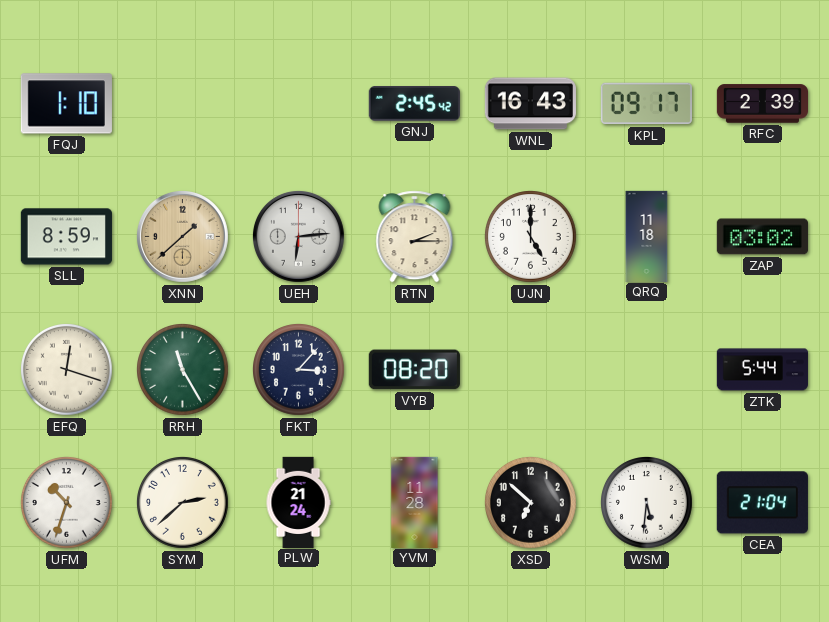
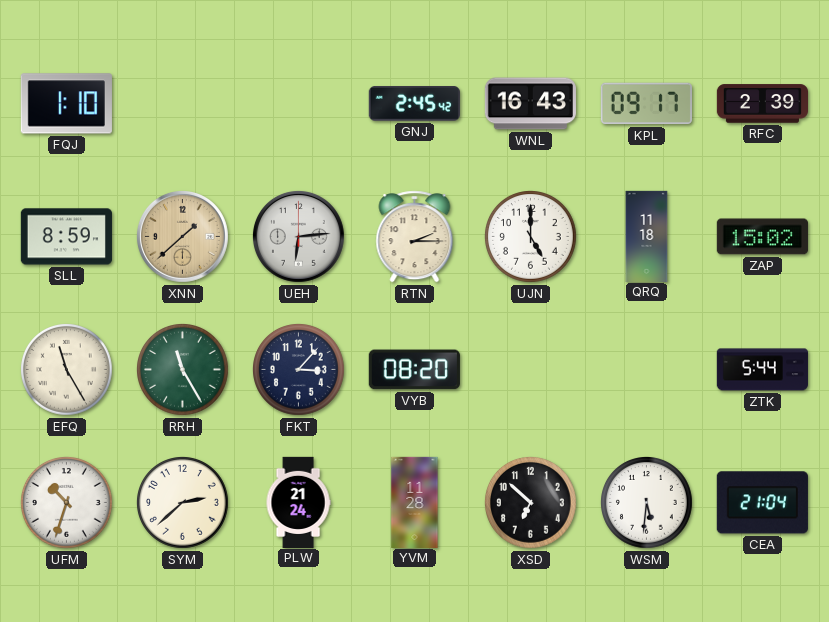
ZAP: 03:02 -> 15:02
EFQ: 12:18 -> 11:25
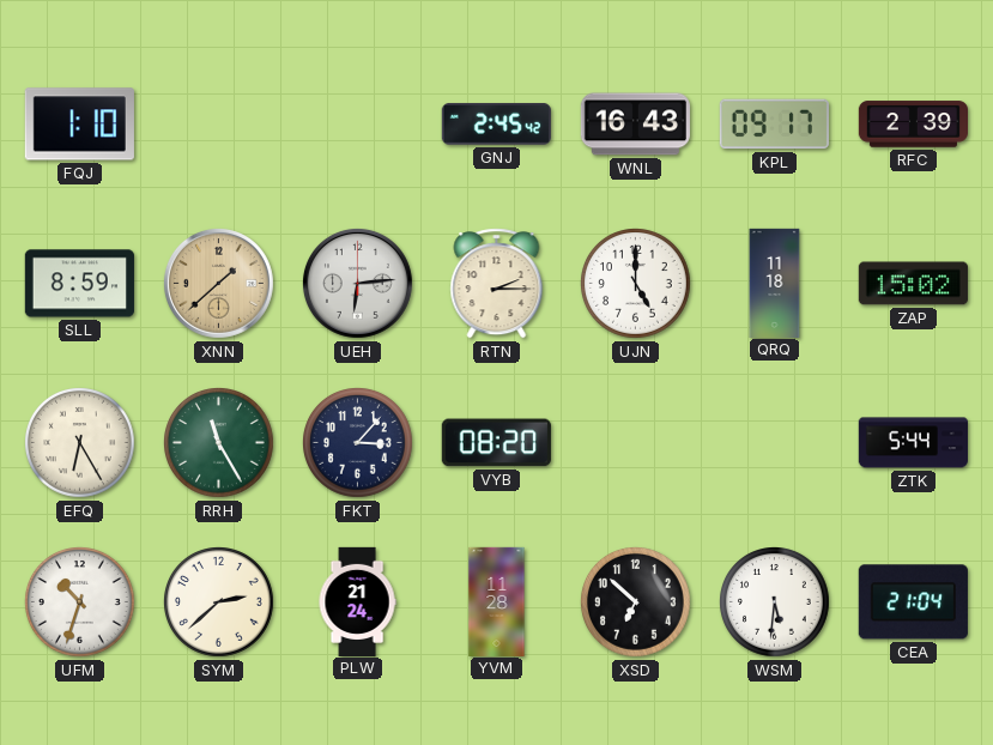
EFQ: 11:25 -> 6:25
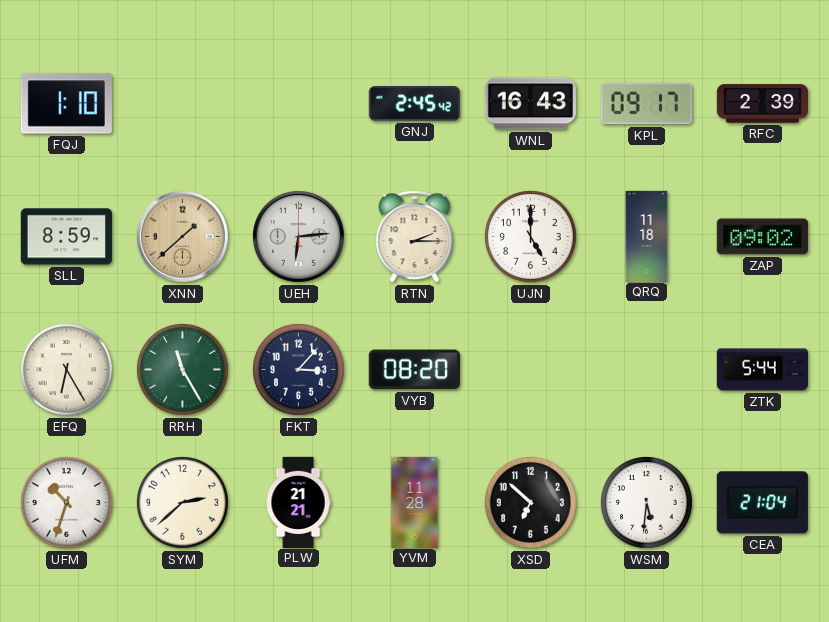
ZAP: 15:02 -> 09:02
PLW: 21:24 -> 21:21
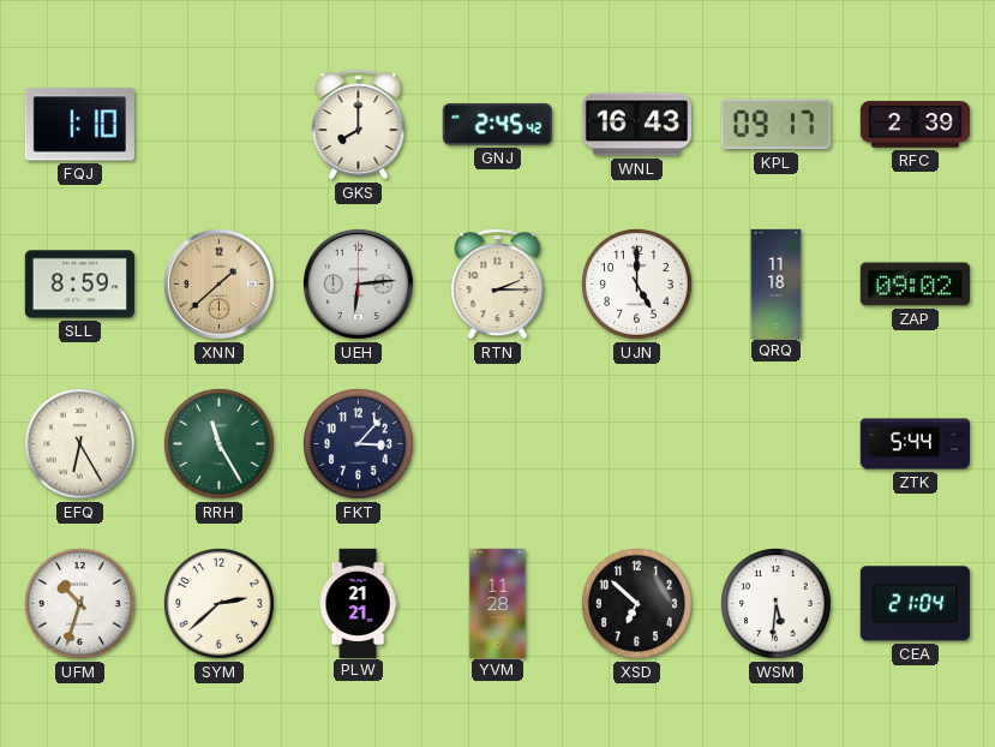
GKS: none -> 8:00
VYB: 08:20 -> none
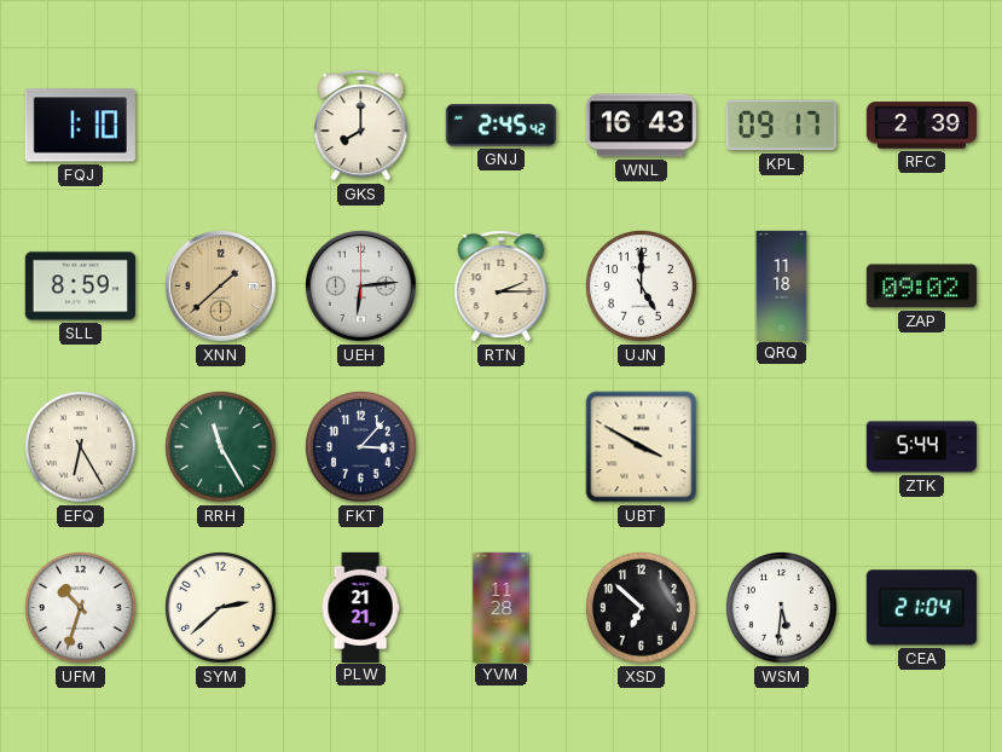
UBT: none -> 3:50
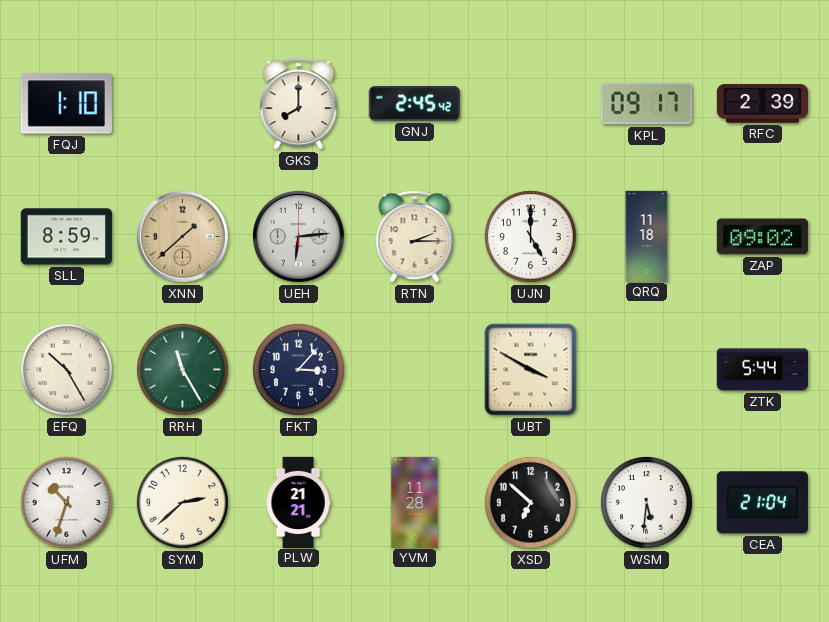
WNL: 16:43 -> none
EFQ: 6:25 -> 10:25
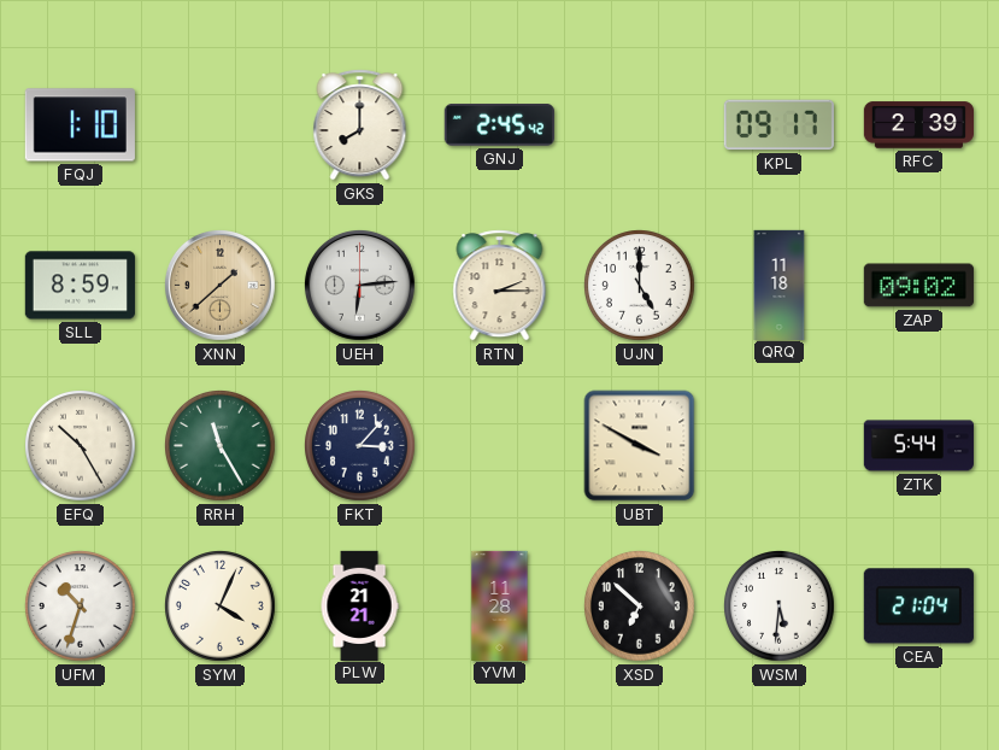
SYM: 2:38 -> 4:04
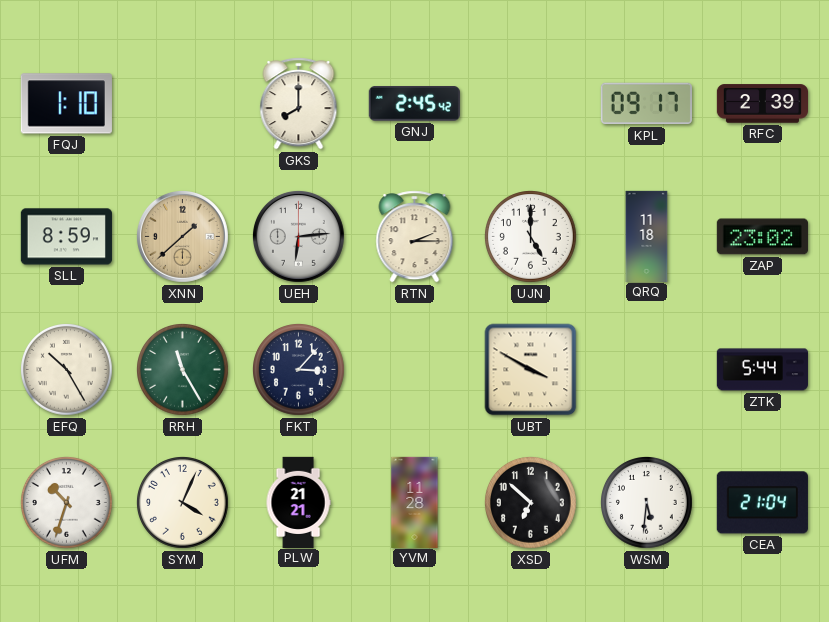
ZAP: 09:02 -> 23:02
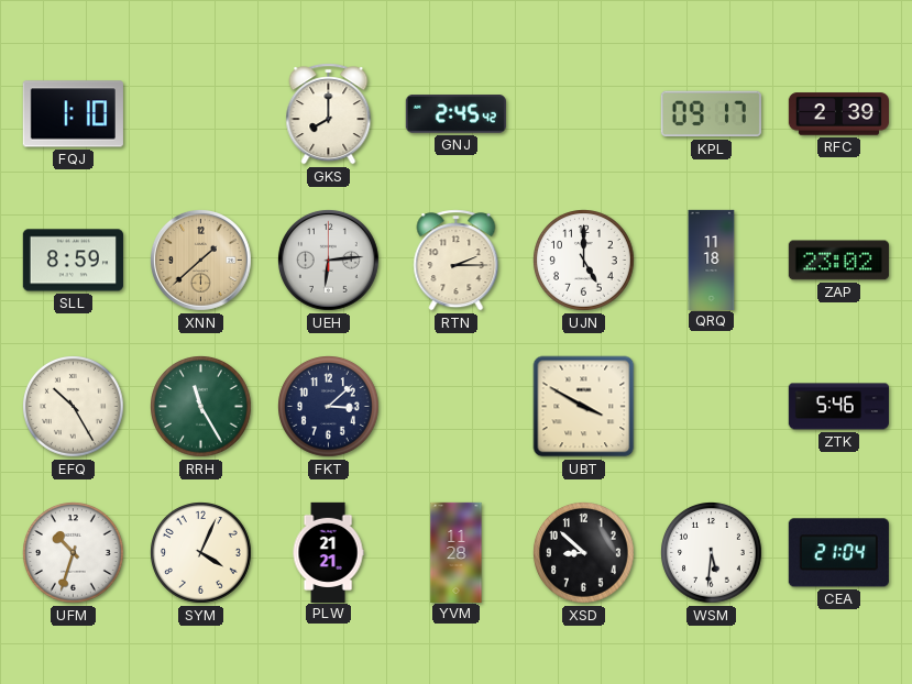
FKT: 3:07 -> 3:08
ZTK: 5:44 -> 5:46
XSD: 6:52 -> 8:52
